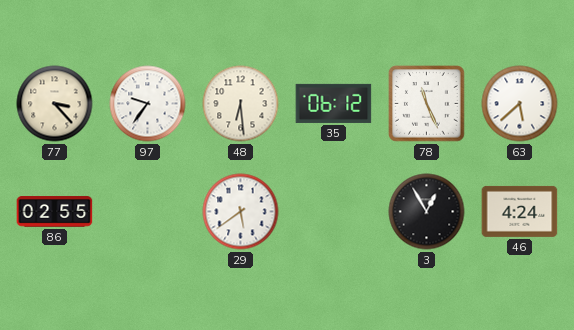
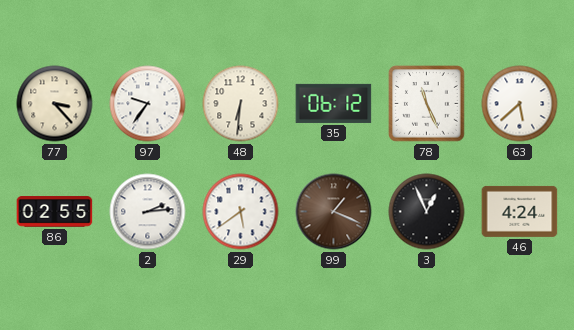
48: 6:29 -> 6:31
2: none -> 2:14
99: none -> 1:19
3: 12:55 -> 12:56
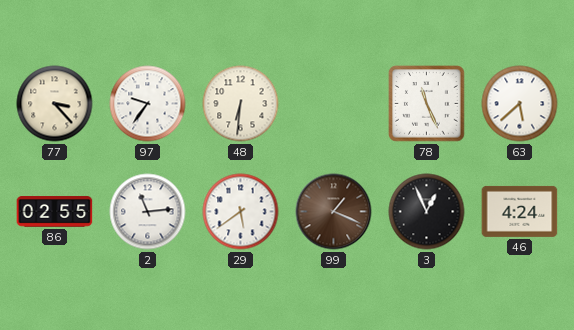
35: 06:12 -> none
2: 2:14 -> 11:14
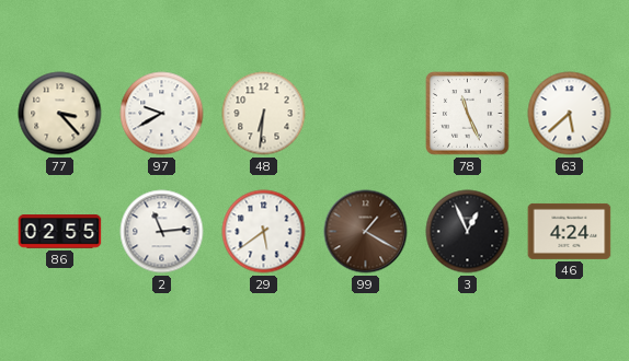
97: 9:36 -> 9:40
99: 1:19 -> 1:20
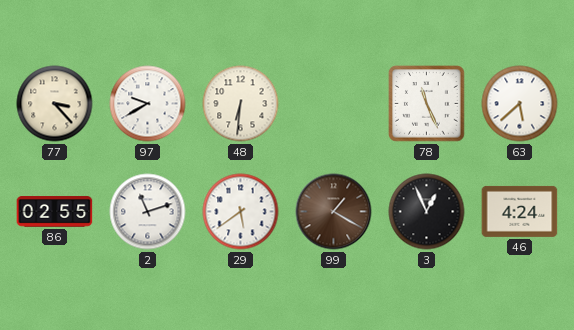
2: 11:14 -> 11:12
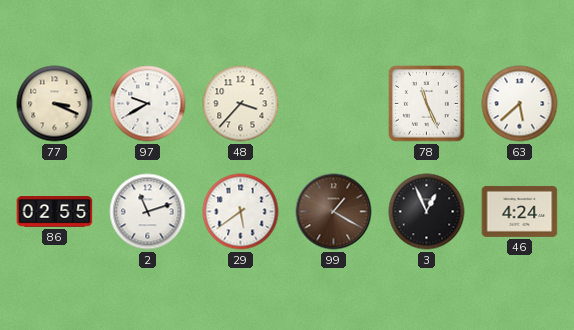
77: 3:23 -> 3:19
48: 6:31 -> 3:37
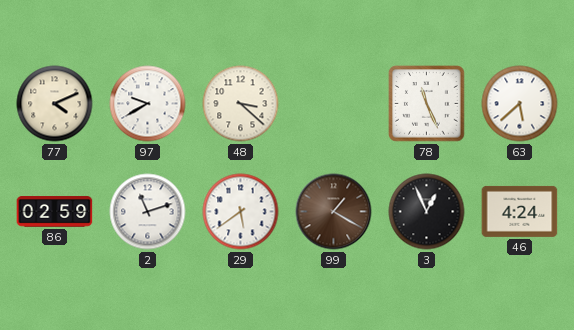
77: 3:19 -> 4:11
48: 3:37 -> 3:22
86: 02:55 -> 02:59
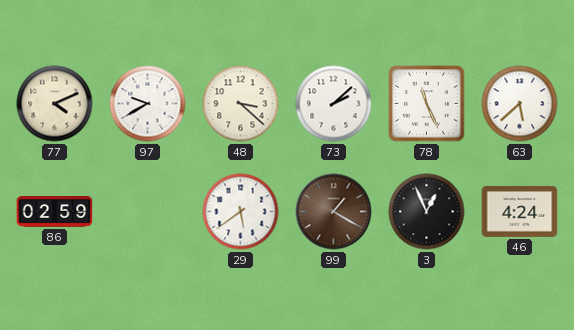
73: none -> 2:08
2: 11:12 -> none
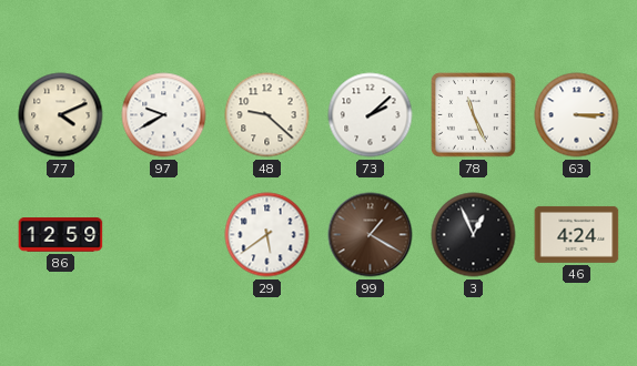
48: 3:22 -> 9:22
63: 5:38 -> 3:15
86: 02:59 -> 12:59
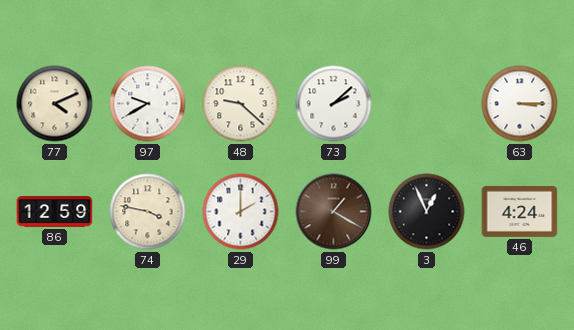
78: 11:26 -> none
74: none -> 3:47
29: 5:39 -> 2:00
